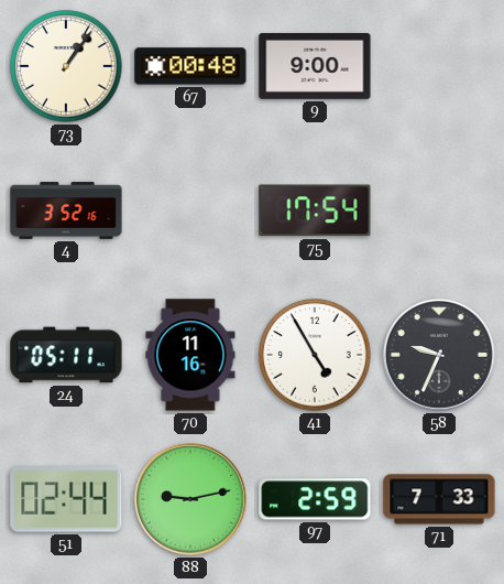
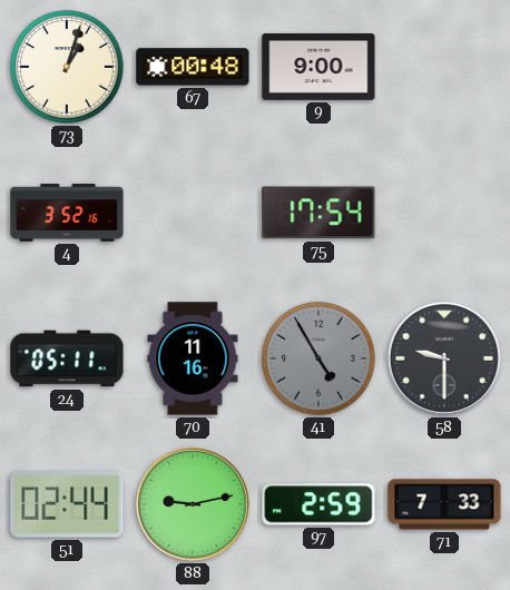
73: 1:06 -> 1:03
41 dial: white -> grey
58: 9:34 -> 9:30
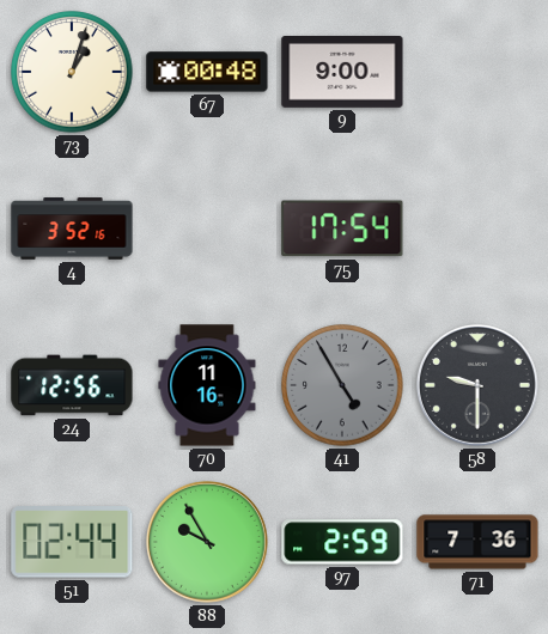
24: 05:11 -> 12:56
88: 9:13 -> 9:55
71: 7:33 -> 7:36
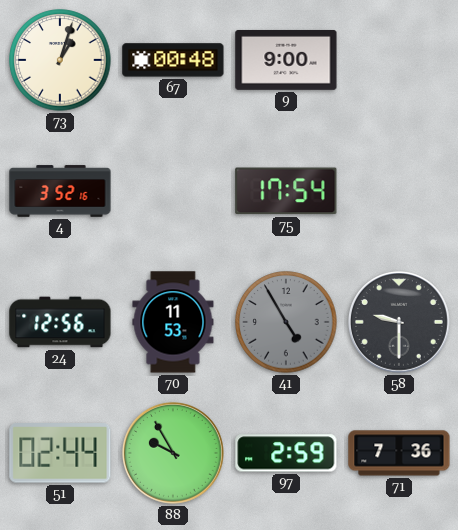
70: 11:16 -> 11:53
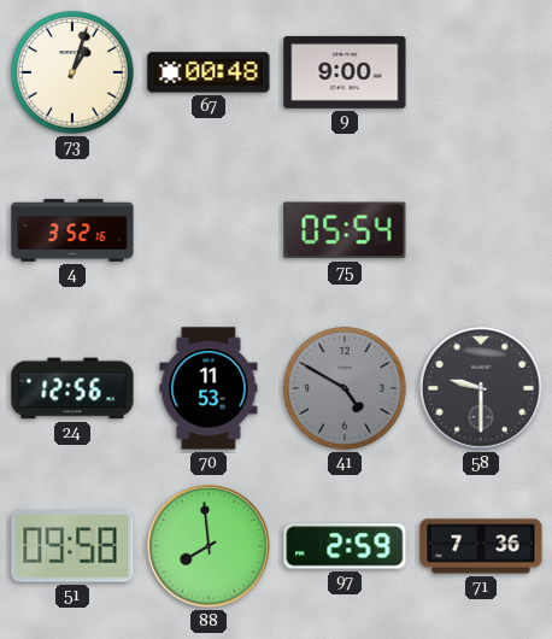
75: 17:54 -> 05:54
41: 4:55 -> 4:50
51: 02:44 -> 09:58
88: 9:55 -> 7:59
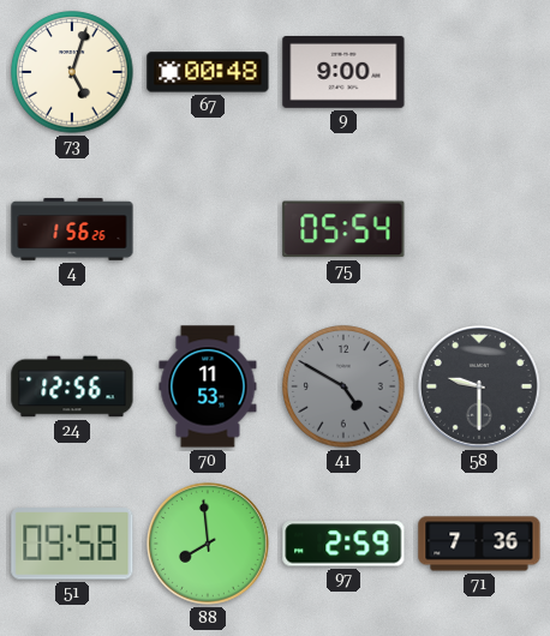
73: 1:03 -> 5:03
4: 3:52 -> 1:56
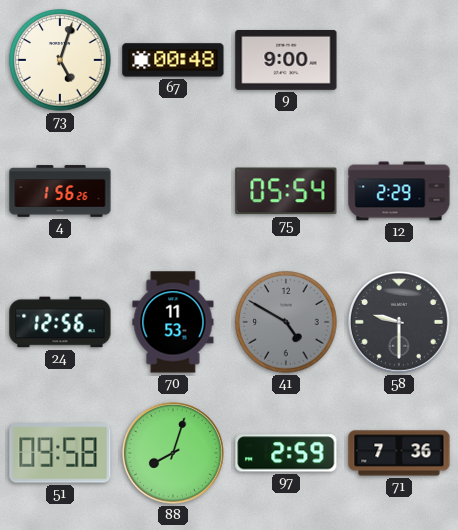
12: none -> 2:29
88: 7:59 -> 8:03
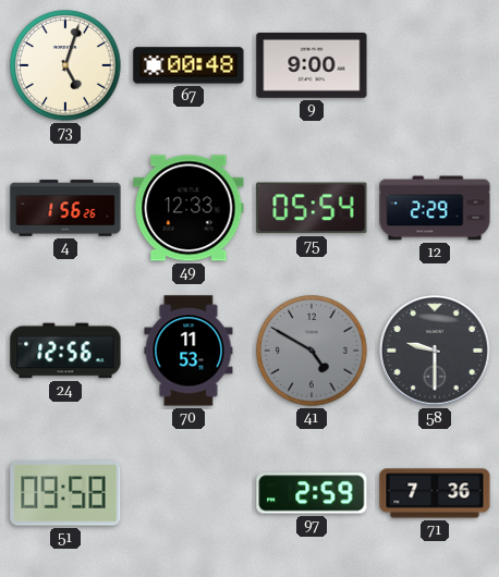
49: none -> 12:33
88: 8:03 -> none
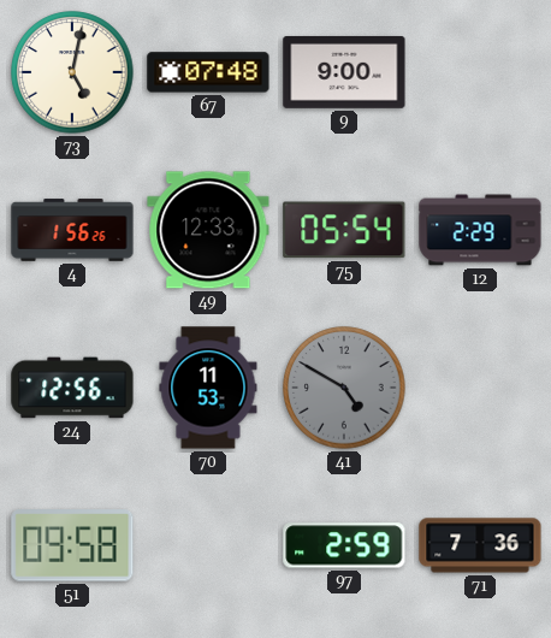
73: 5:03 -> 5:02
67: 00:48 -> 07:48
58: 9:30 -> none
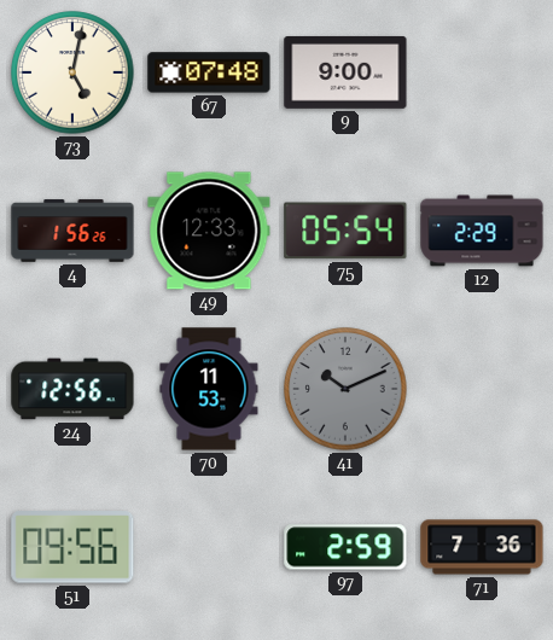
41: 4:50 -> 10:11
51: 09:58 -> 09:56
